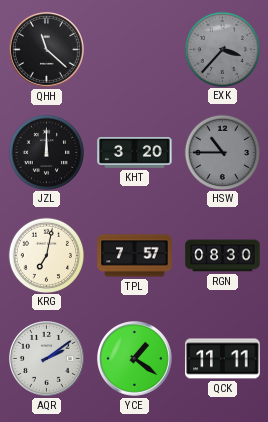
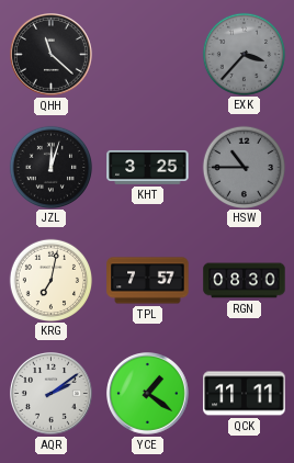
JZL: 12:00 -> 12:03
KHT: 3:20 -> 3:25
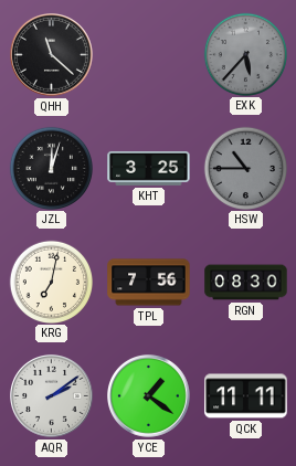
EXK: 3:37 -> 5:37
TPL: 7:57 -> 7:56
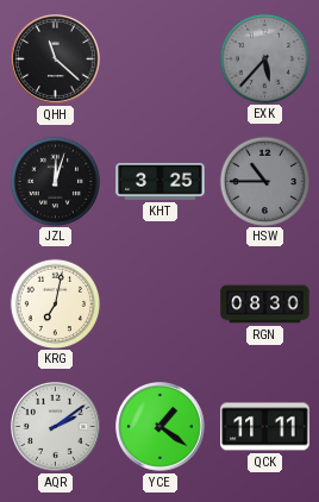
TPL: 7:56 -> none
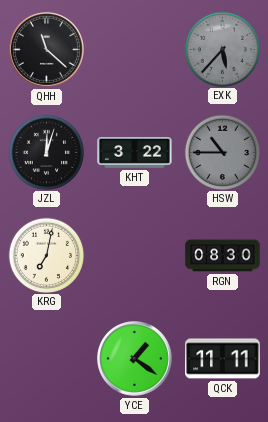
KHT: 3:25 -> 3:22
AQR: 2:09 -> none
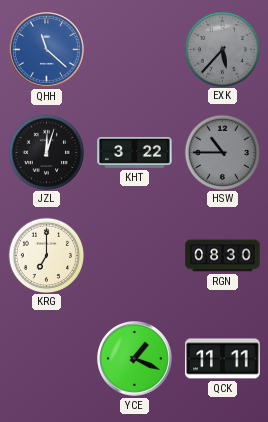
QHH dial: black -> blue
KRG: 7:02 -> 7:00
YCE: 1:21 -> 1:19
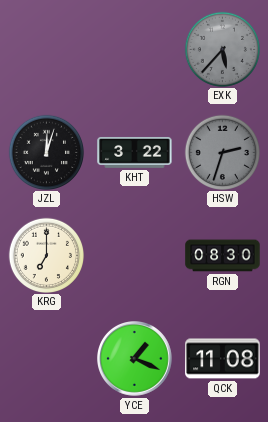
QHH: 11:22 -> none
HSW: 10:45 -> 2:33
QCK: 11:11 -> 11:08
